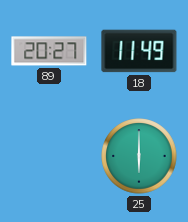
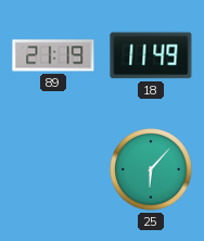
89: 20:27 -> 21:19
25: 6:00 -> 6:07
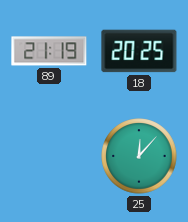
18: 11:49 -> 20:25
25: 6:07 -> 12:07
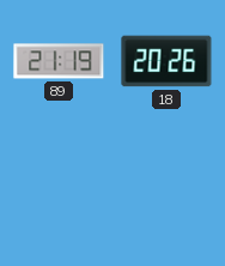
18: 20:25 -> 20:26
25: 12:07 -> none
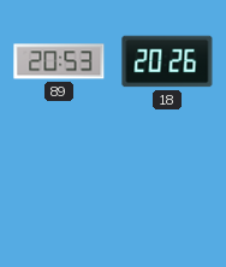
89: 21:19 -> 20:53
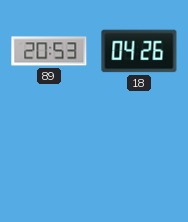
18: 20:26 -> 04:26
